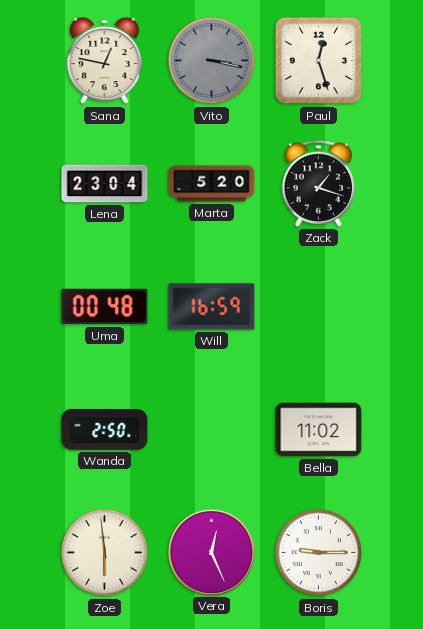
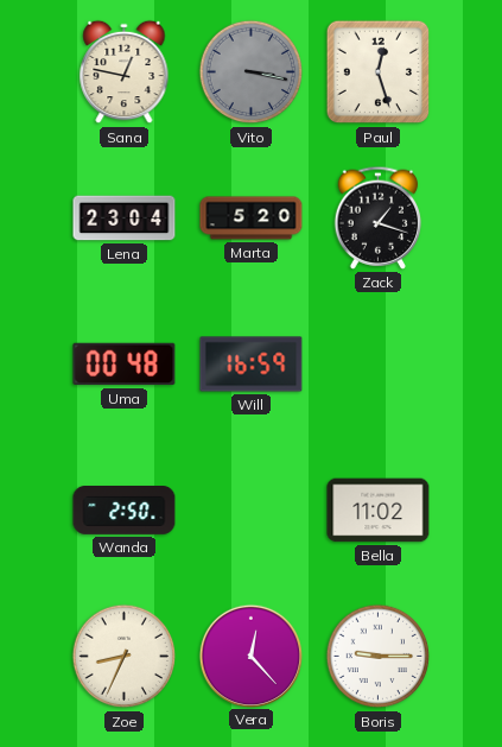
Zoe: 5:59 -> 8:34
Vera: 12:26 -> 12:23
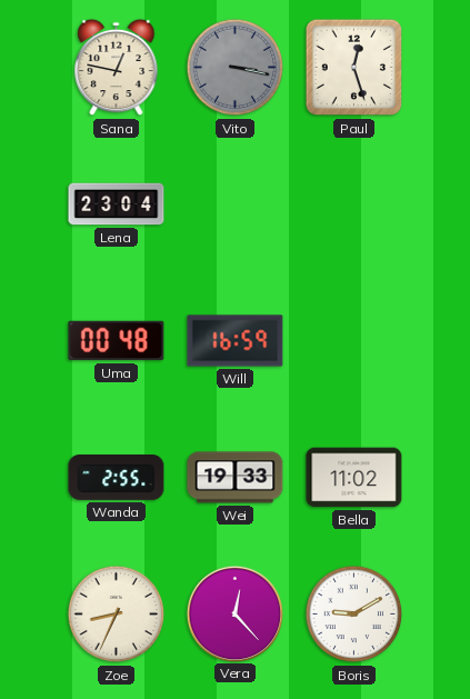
Marta: 5:20 -> none
Zack: 1:18 -> none
Wanda: 2:50 -> 2:55
Wei: none -> 19:33
Boris: 9:15 -> 9:10
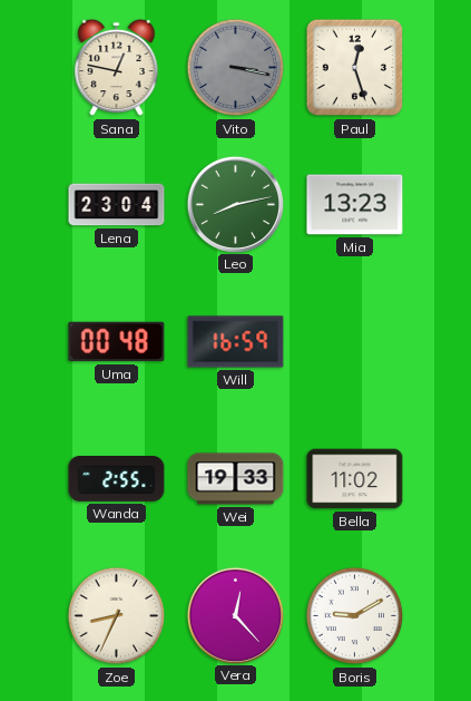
Leo: none -> 8:13
Mia: none -> 13:23
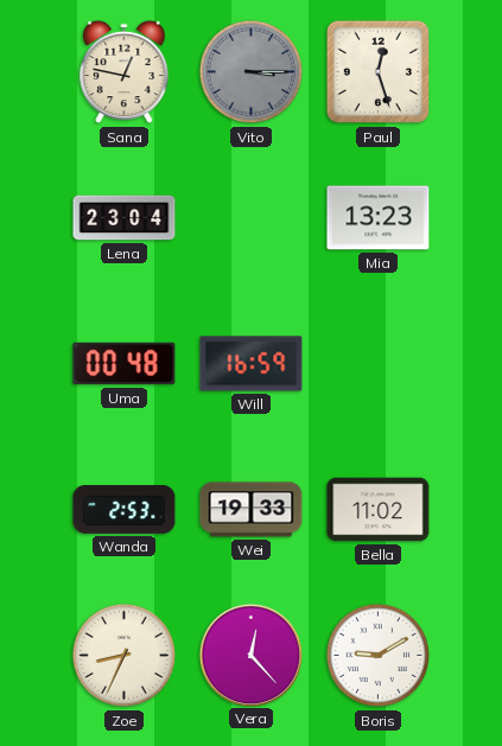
Vito: 3:17 -> 3:15
Leo: 8:13 -> none
Wanda: 2:55 -> 2:53
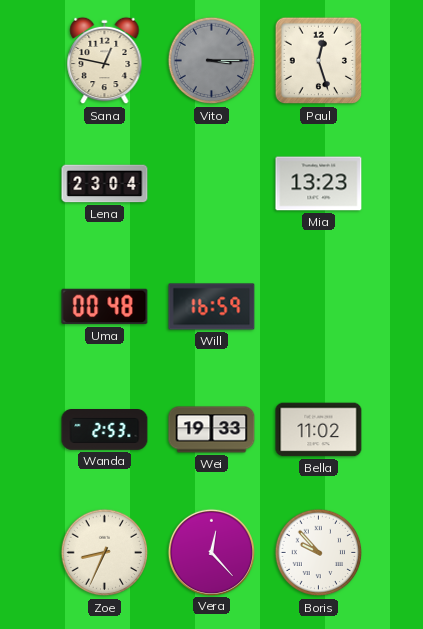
Boris: 9:10 -> 9:53
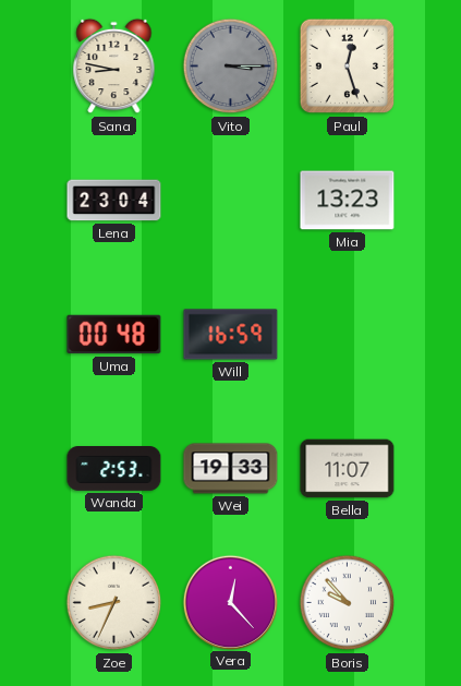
Sana: 12:47 -> 8:47
Bella: 11:02 -> 11:07
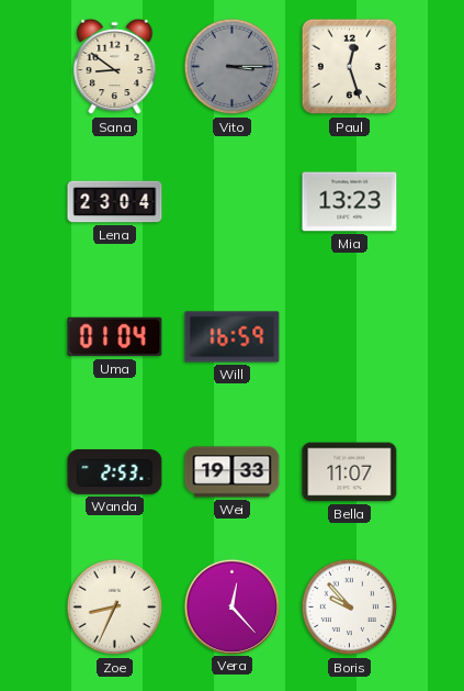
Sana: 8:47 -> 8:51
Uma: 00:48 -> 01:04
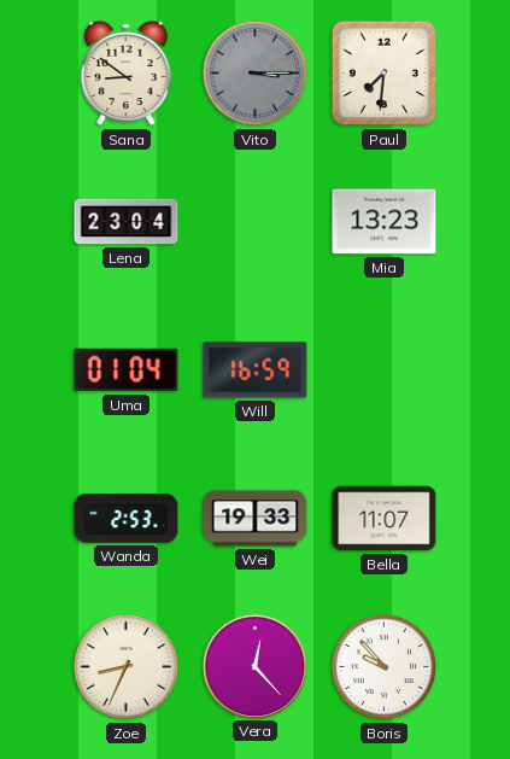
Paul: 12:27 -> 7:31
